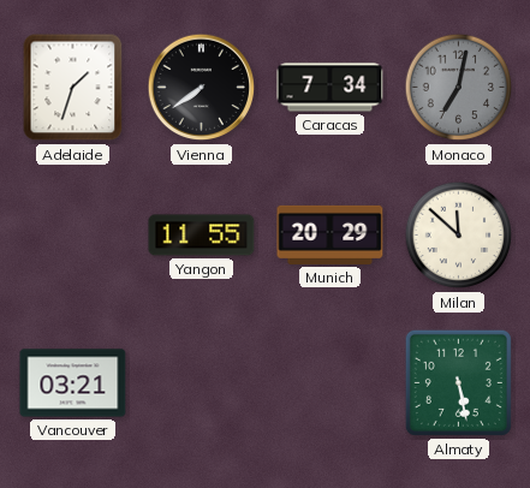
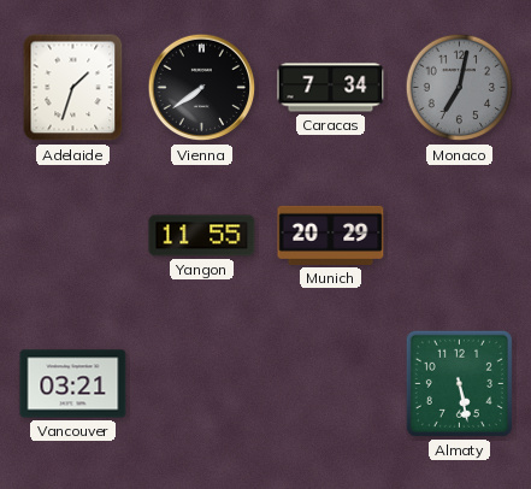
Milan: 11:52 -> none
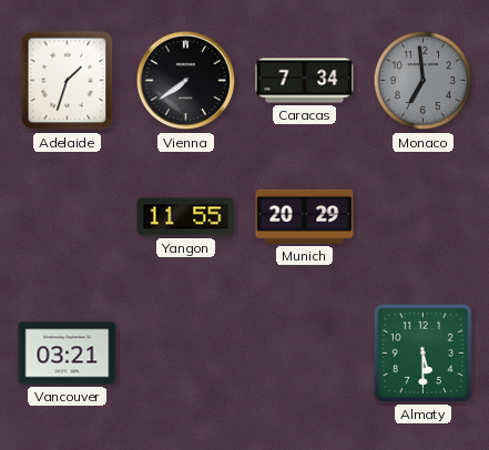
Monaco: 7:02 -> 6:59
Almaty: 5:28 -> 5:30
